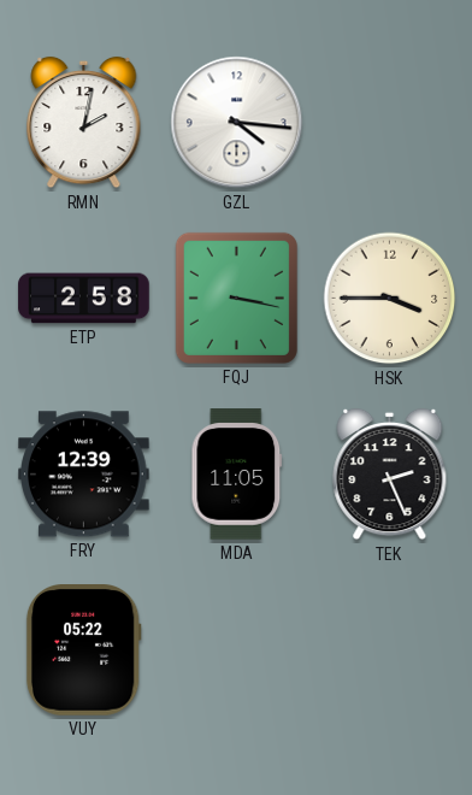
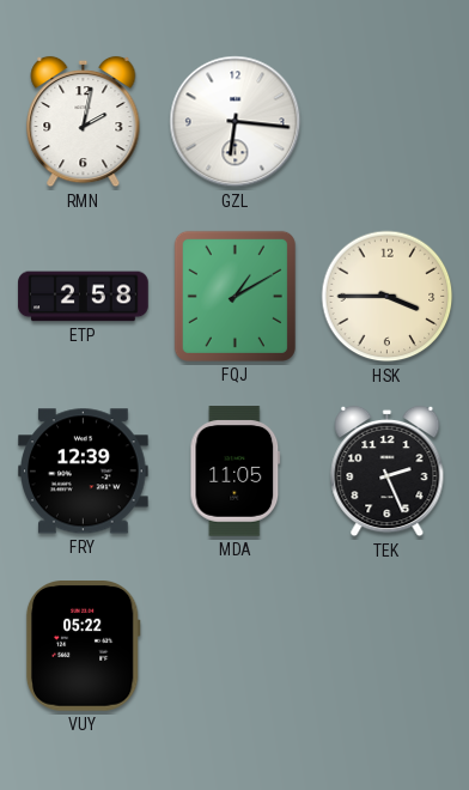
GZL: 4:16 -> 6:16
FQJ: 3:17 -> 1:10
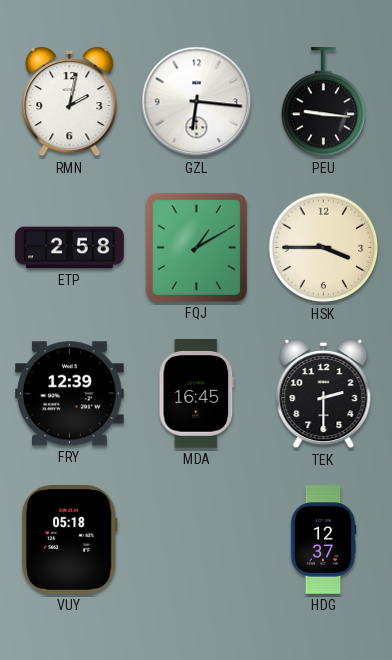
PEU: none -> 9:16
MDA: 11:05 -> 16:45
TEK: 2:26 -> 2:30
VUY: 05:22 -> 05:18
HDG: none -> 12:37
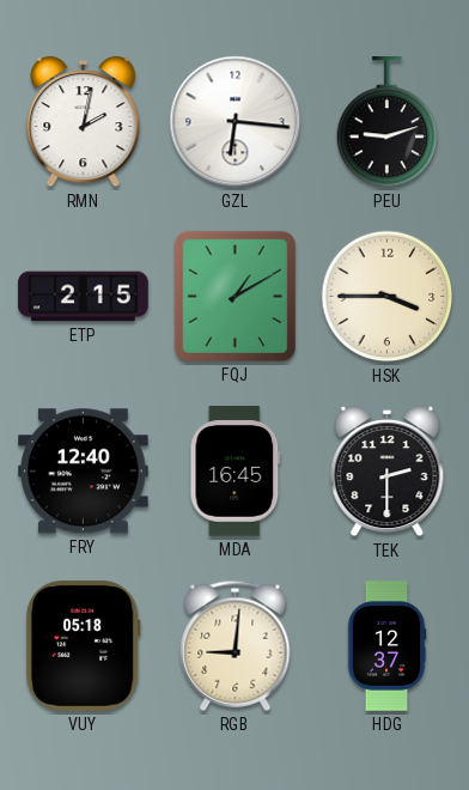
PEU: 9:16 -> 9:12
ETP: 2:58 -> 2:15
FRY: 12:39 -> 12:40
RGB: none -> 9:01
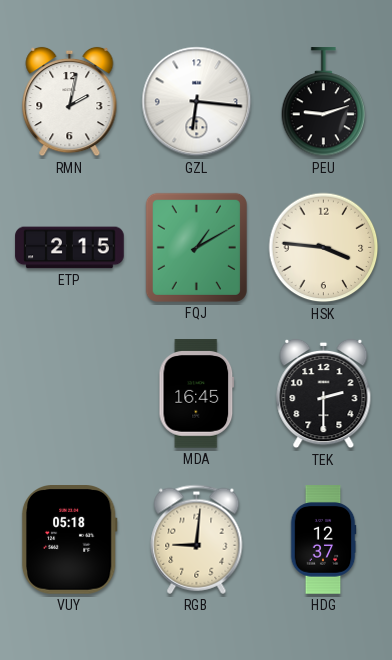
HSK: 3:45 -> 3:46
FRY: 12:40 -> none
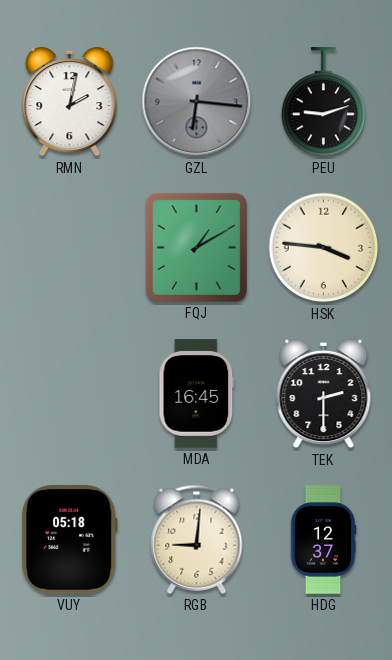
GZL dial: white -> grey
ETP: 2:15 -> none
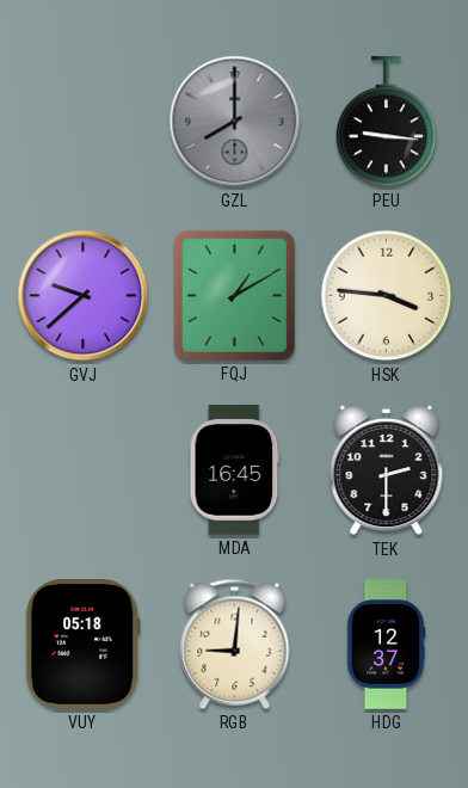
RMN: 2:02 -> none
GZL: 6:16 -> 8:00
PEU: 9:12 -> 9:16
GVJ: none -> 9:38
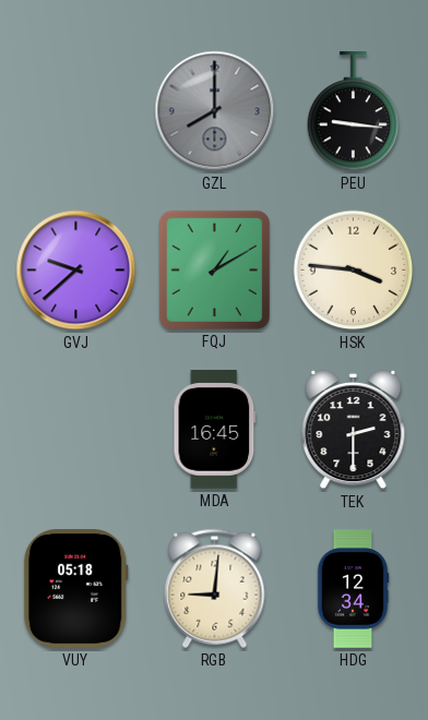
HDG: 12:37 -> 12:34
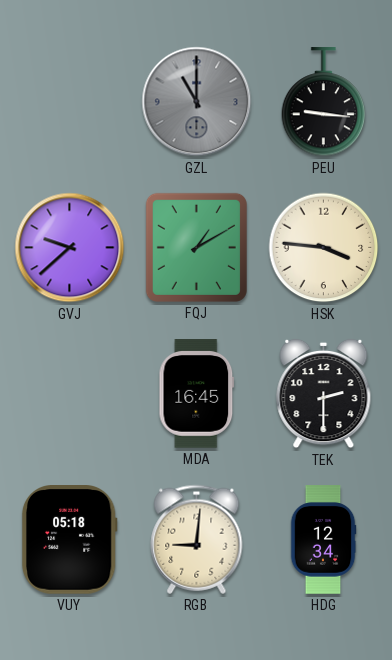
GZL: 8:00 -> 11:00
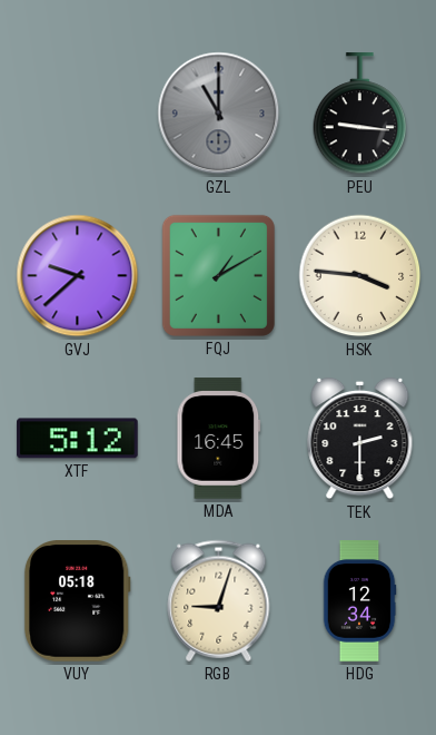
XTF: none -> 5:12
RGB: 9:01 -> 9:03
